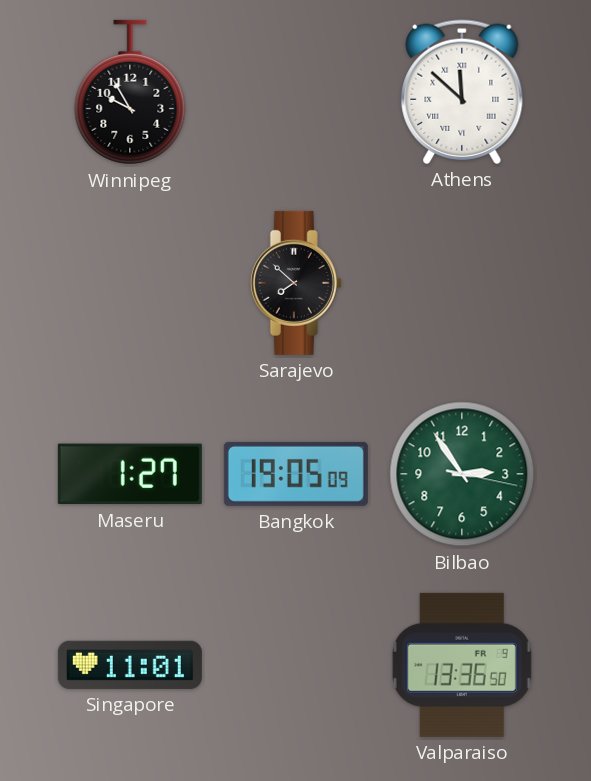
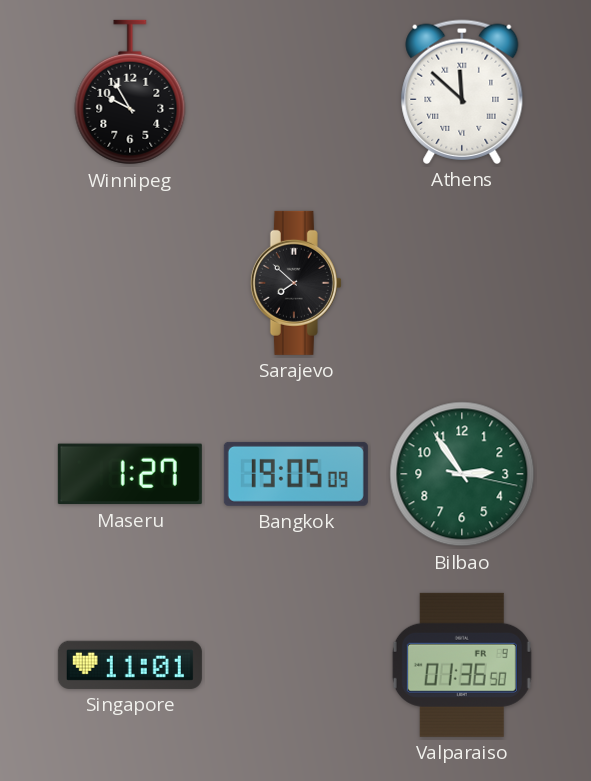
Valparaiso: 13:36 -> 01:36
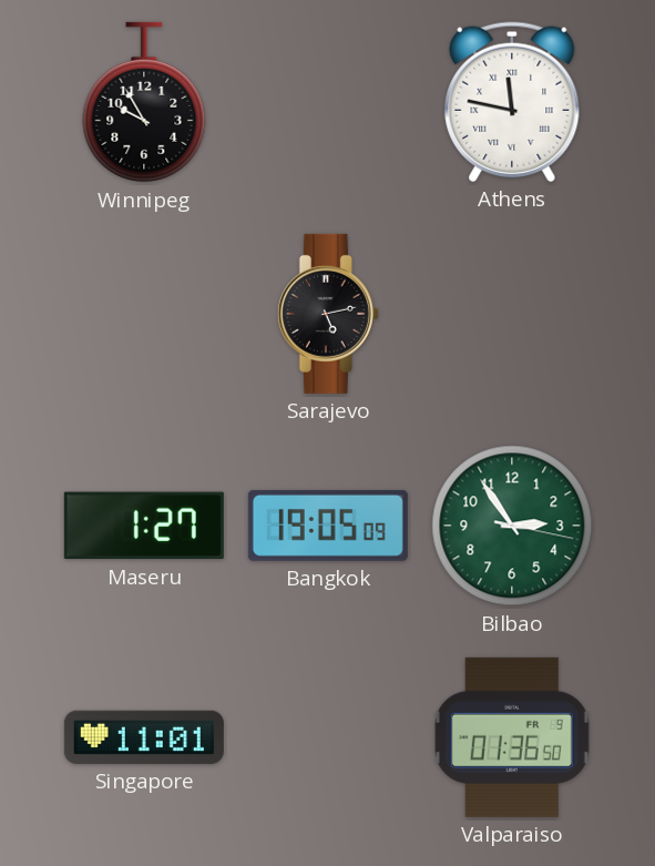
Athens: 11:52 -> 11:47
Sarajevo: 7:52 -> 5:13
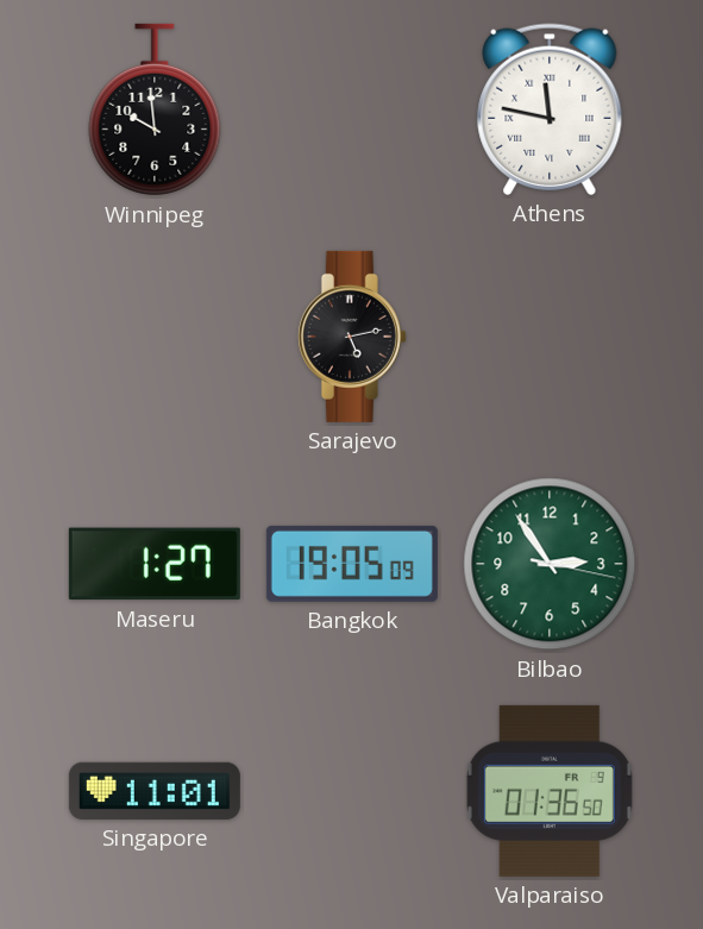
Winnipeg: 9:55 -> 9:59
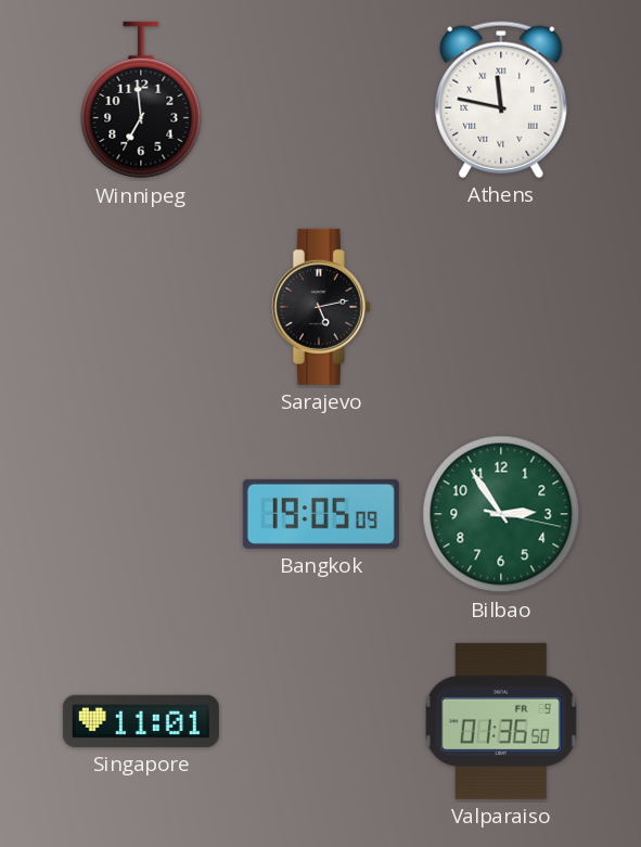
Winnipeg: 9:59 -> 6:59
Maseru: 1:27 -> none
